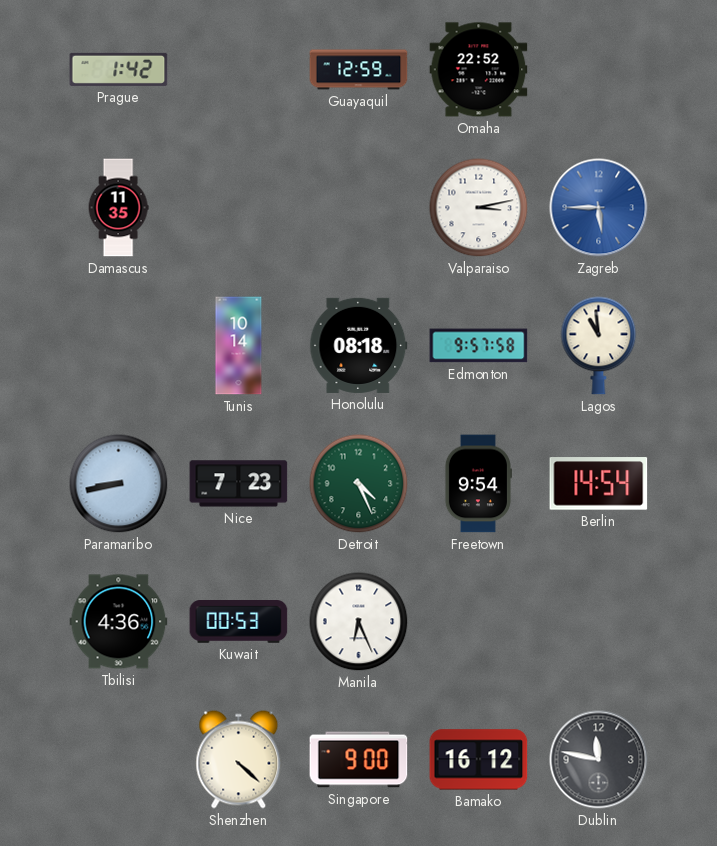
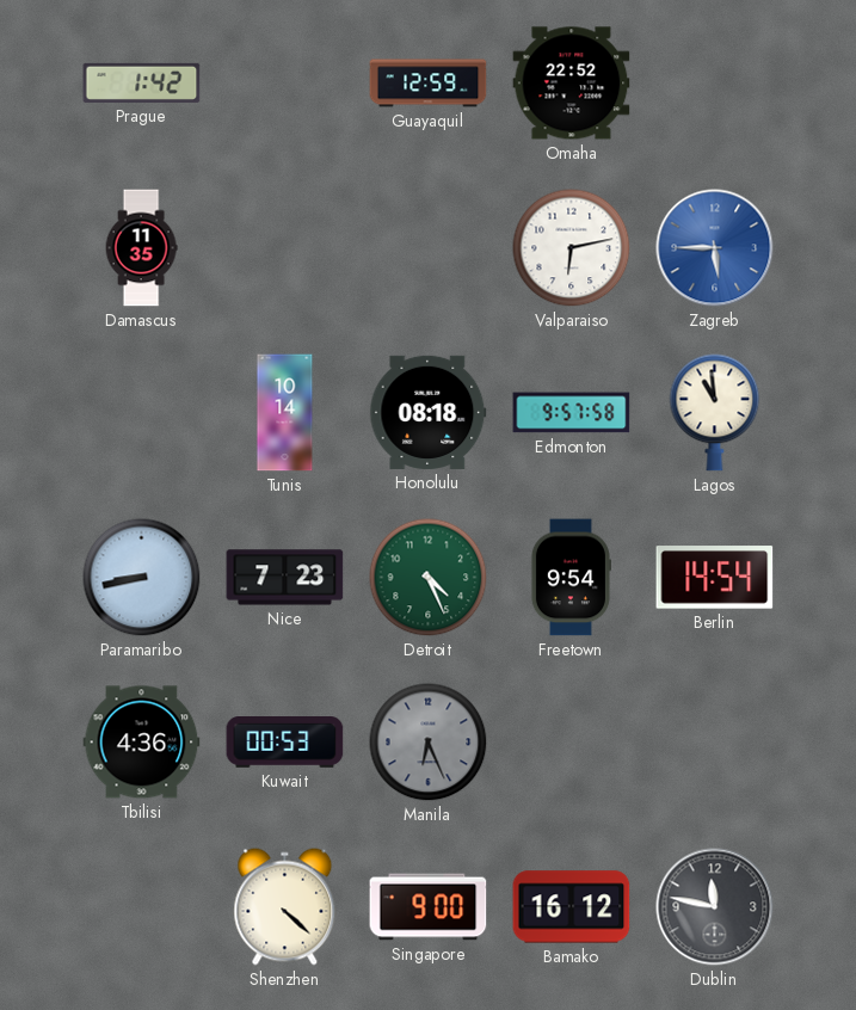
Valparaiso: 3:13 -> 6:13
Manila dial: white -> grey
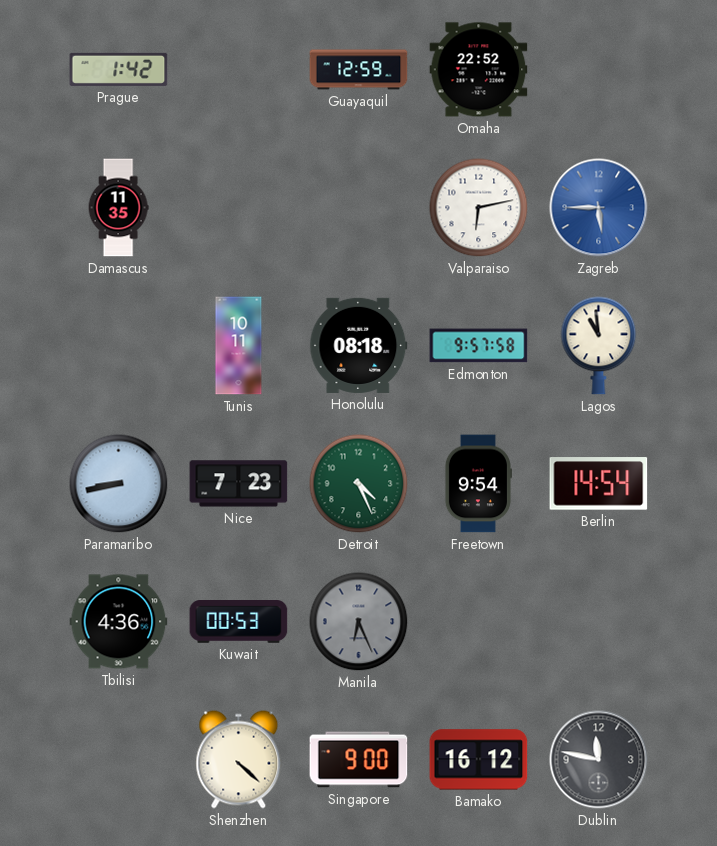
Tunis: 10:14 -> 10:11
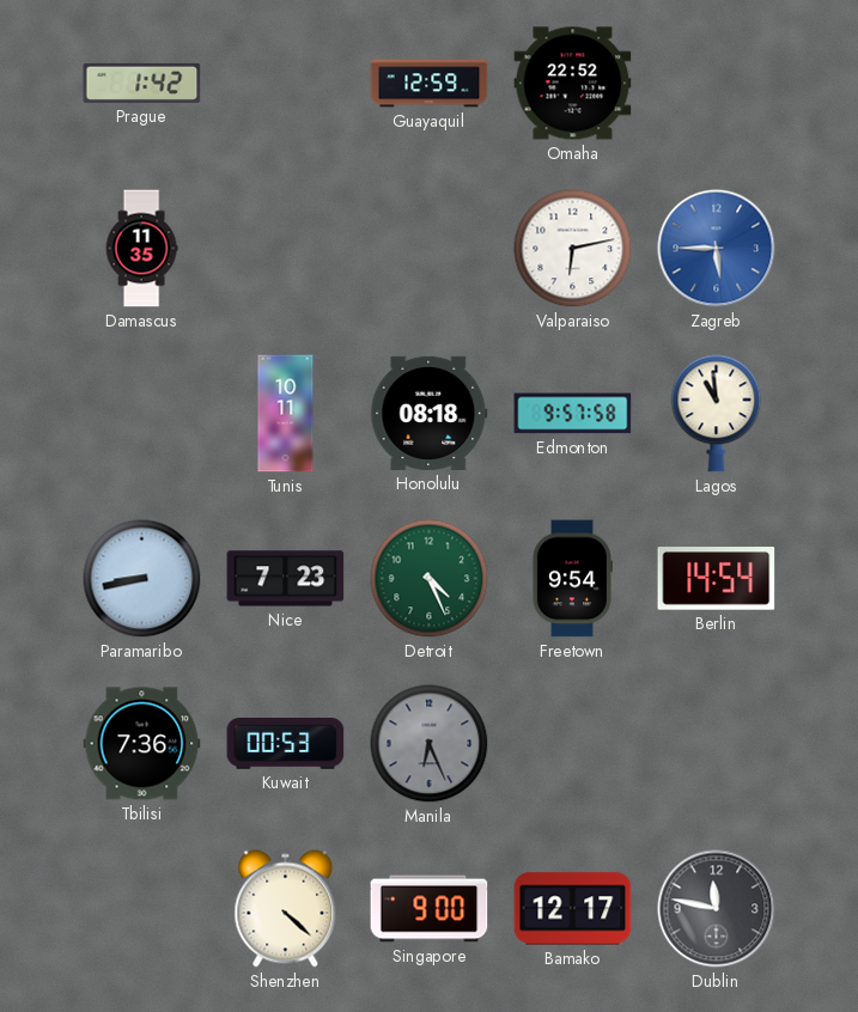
Tbilisi: 4:36 -> 7:36
Bamako: 16:12 -> 12:17
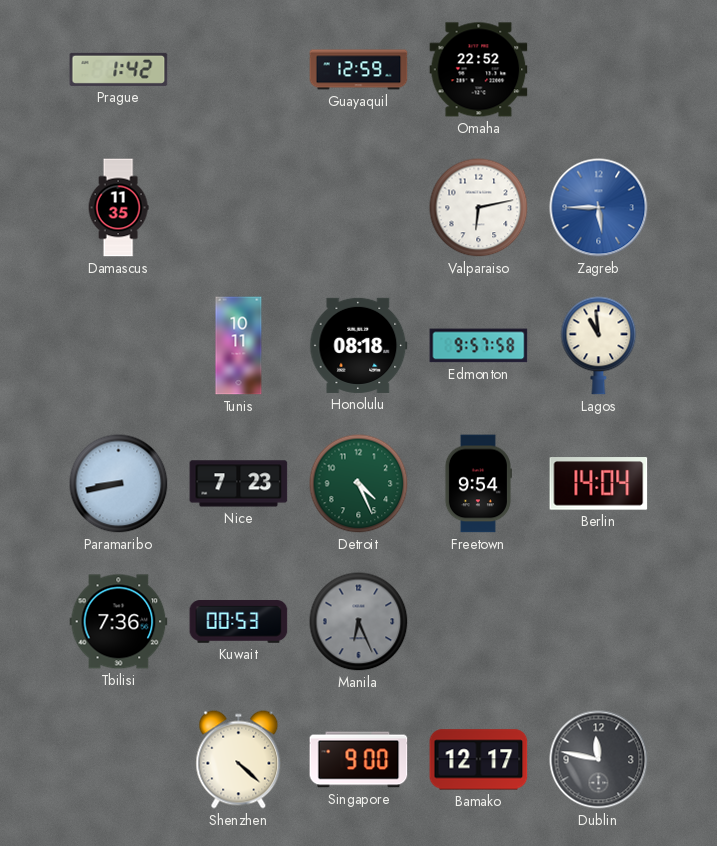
Berlin: 14:54 -> 14:04
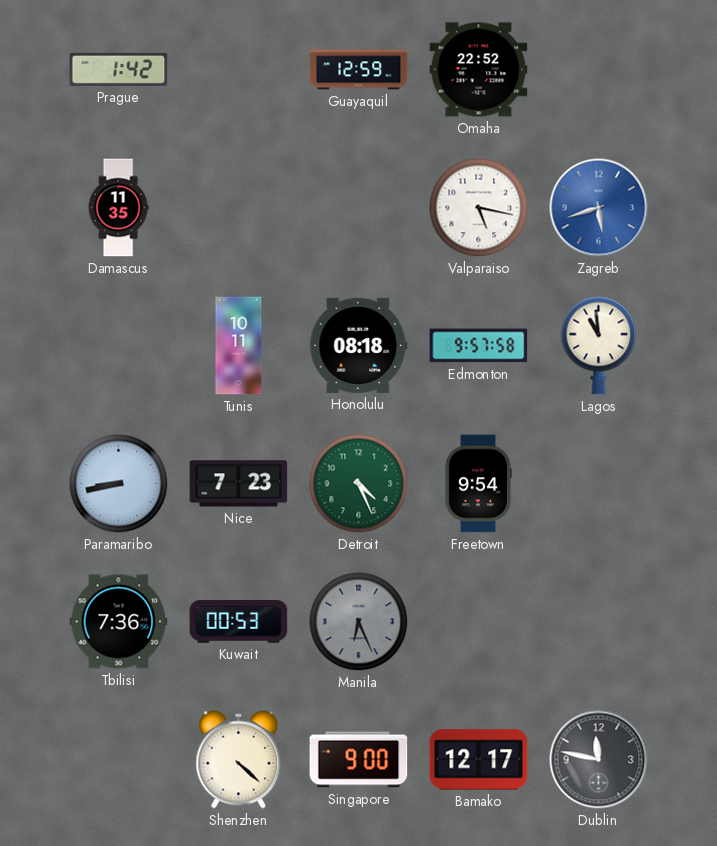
Valparaiso: 6:13 -> 5:17
Zagreb: 5:45 -> 5:42
Berlin: 14:04 -> none
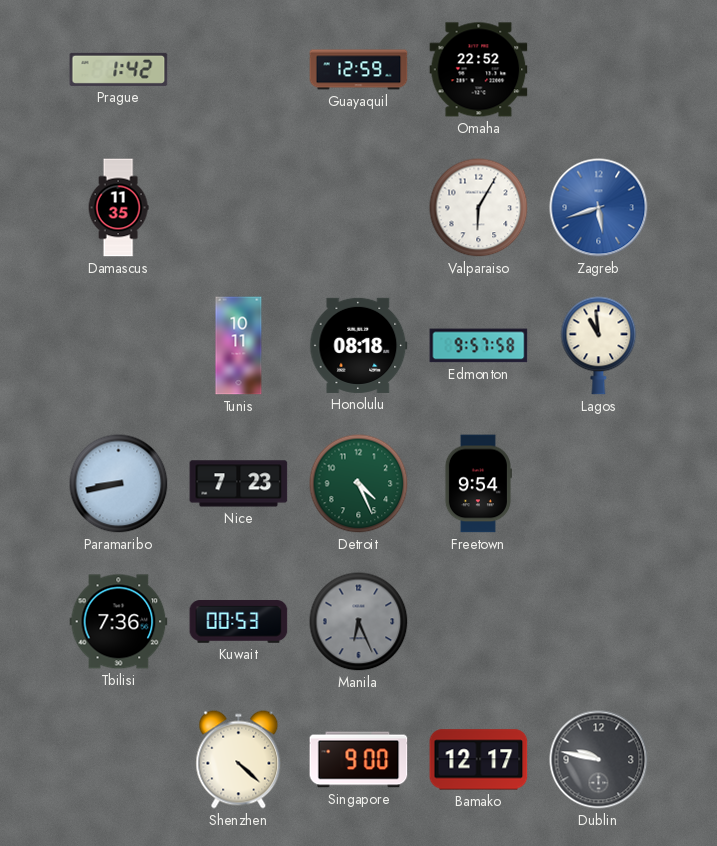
Valparaiso: 5:17 -> 6:05
Dublin: 11:47 -> 9:47
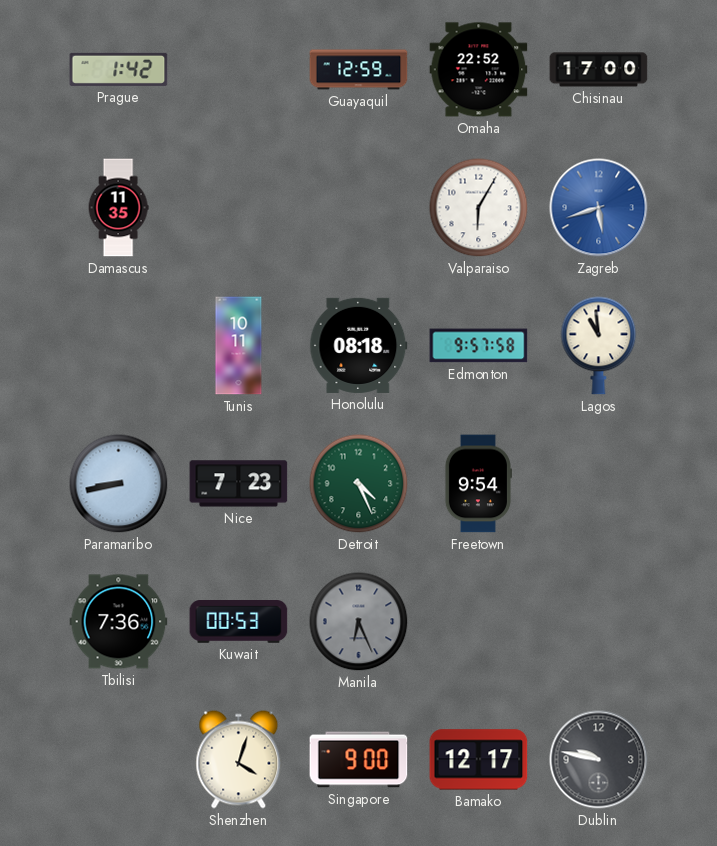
Chisinau: none -> 17:00
Shenzhen: 4:22 -> 4:03
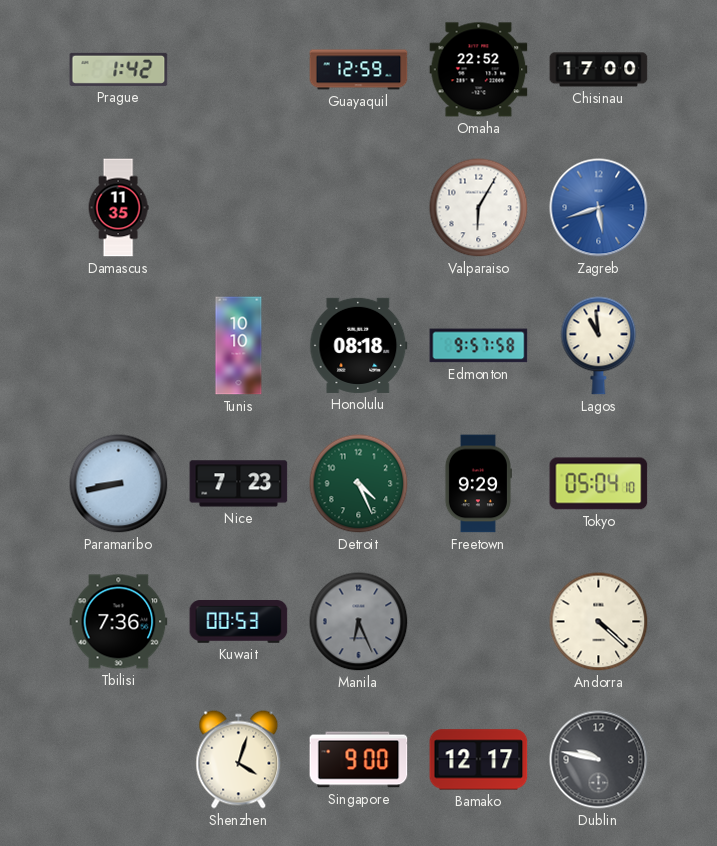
Tunis: 10:11 -> 10:10
Freetown: 9:54 -> 9:29
Tokyo: none -> 05:04
Andorra: none -> 4:22
